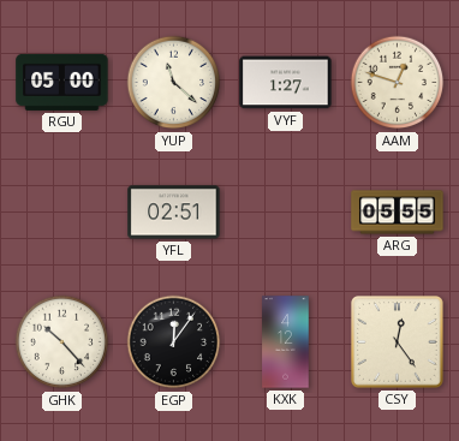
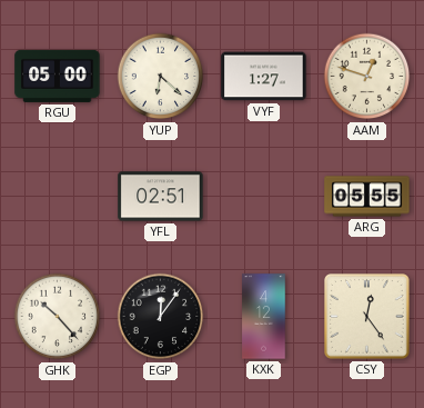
YUP: 11:22 -> 6:22
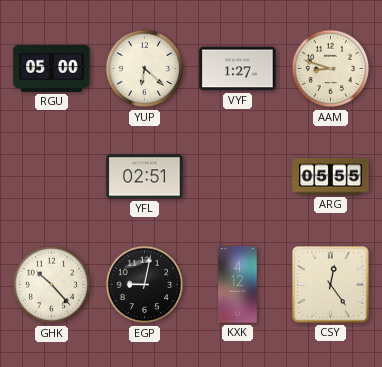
AAM: 12:48 -> 8:48
EGP: 12:06 -> 9:02
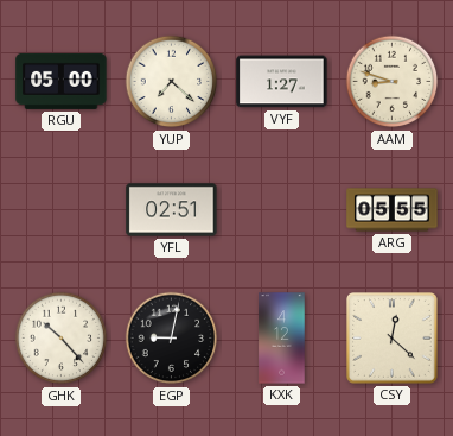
YUP: 6:22 -> 7:22
CSY: 12:24 -> 12:22
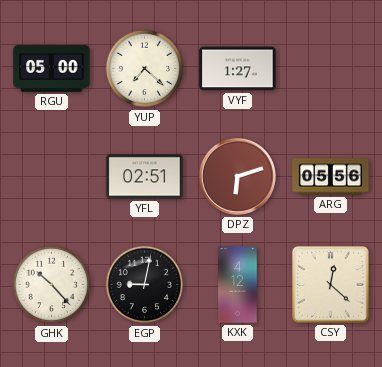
AAM: 8:48 -> none
DPZ: none -> 6:12
ARG: 05:55 -> 05:56
